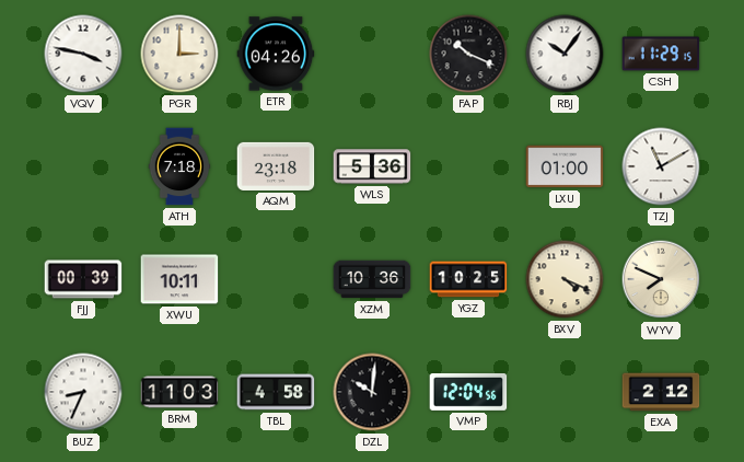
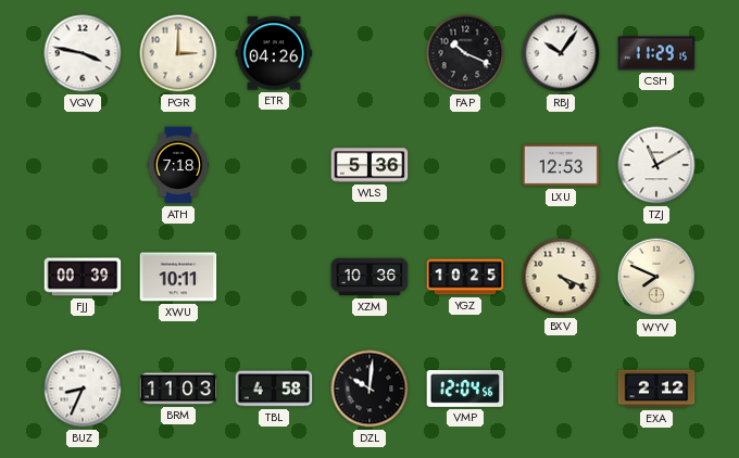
AQM: 23:18 -> none
LXU: 01:00 -> 12:53
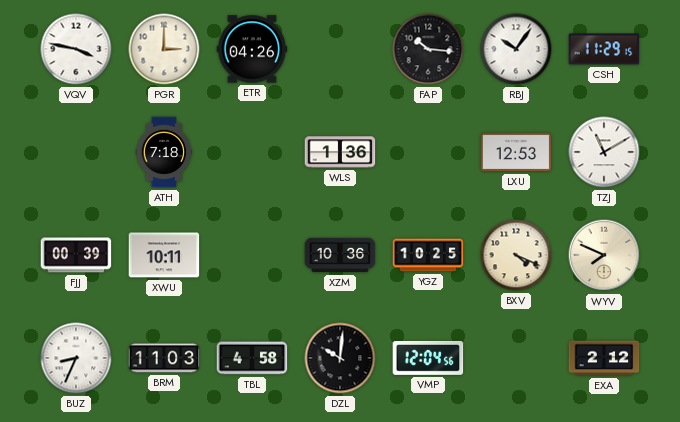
FAP: 10:19 -> 10:16
WLS: 5:36 -> 1:36
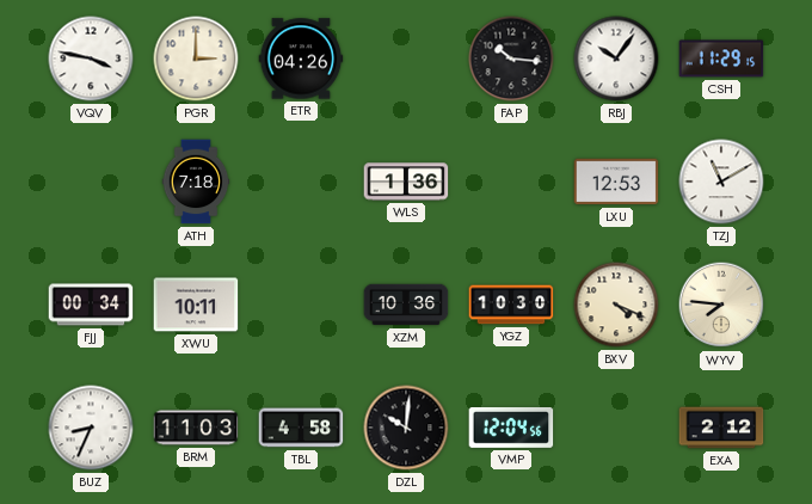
FJJ: 00:39 -> 00:34
YGZ: 10:25 -> 10:30
WYV: 7:49 -> 7:46
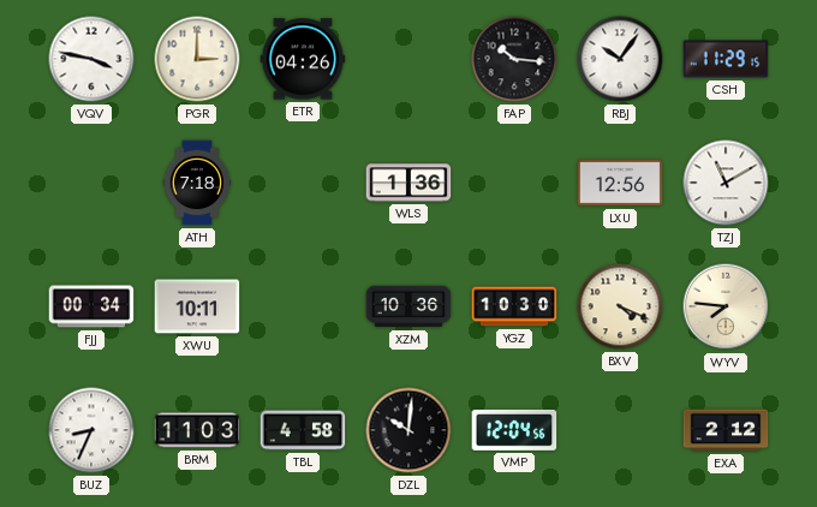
LXU: 12:53 -> 12:56
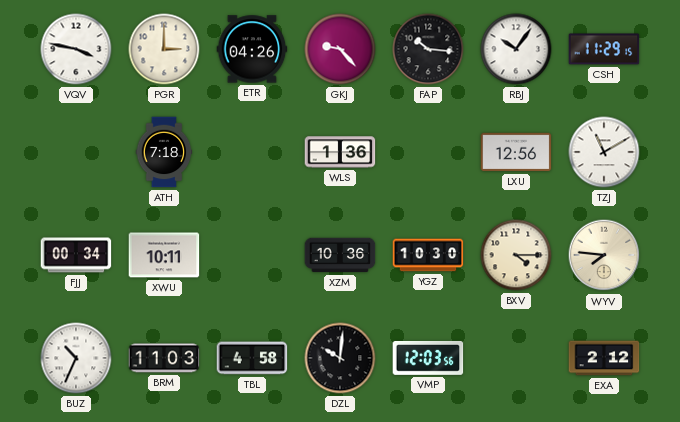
GKJ: none -> 9:23
BXV: 4:19 -> 4:15
BUZ: 8:34 -> 10:34
VMP: 12:04 -> 12:03
